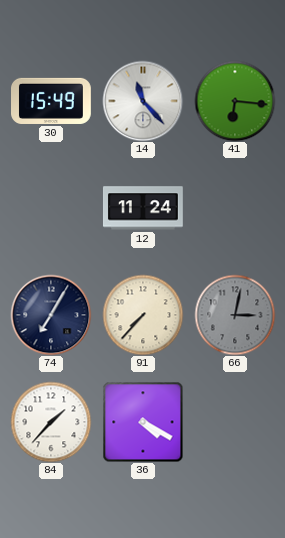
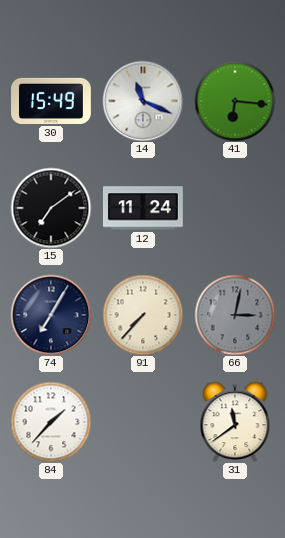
14: 11:23 -> 11:19
15: none -> 7:09
36: 4:20 -> none
31: none -> 11:39
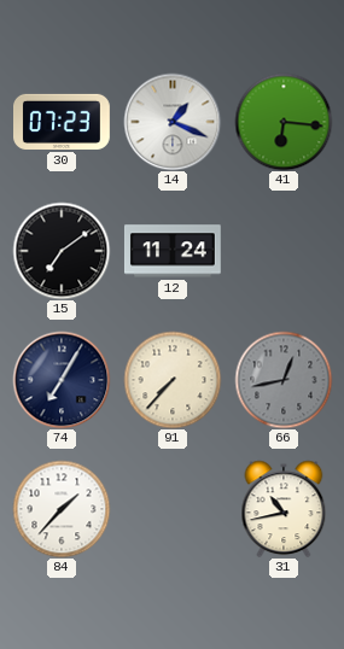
30: 15:49 -> 07:23
14: 11:19 -> 1:19
66: 3:02 -> 12:43
31: 11:39 -> 10:43
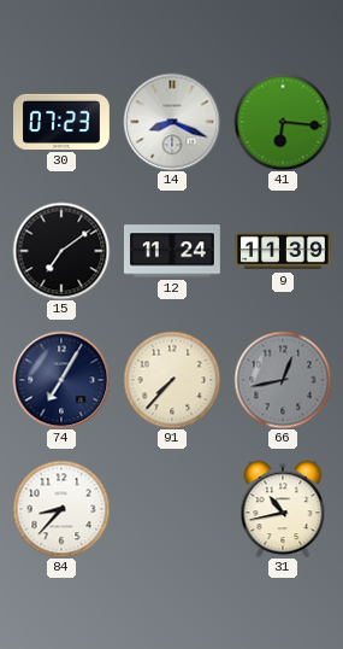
14: 1:19 -> 8:19
9: none -> 11:39
84: 1:37 -> 8:37
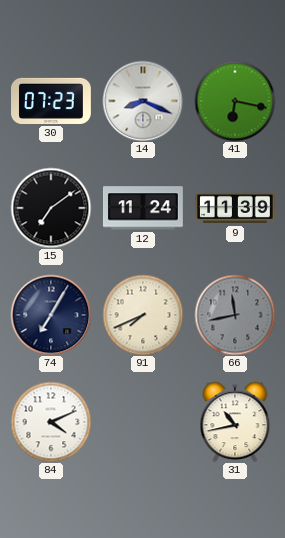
41: 6:16 -> 6:17
91: 7:37 -> 7:41
66: 12:43 -> 11:43
84: 8:37 -> 4:11
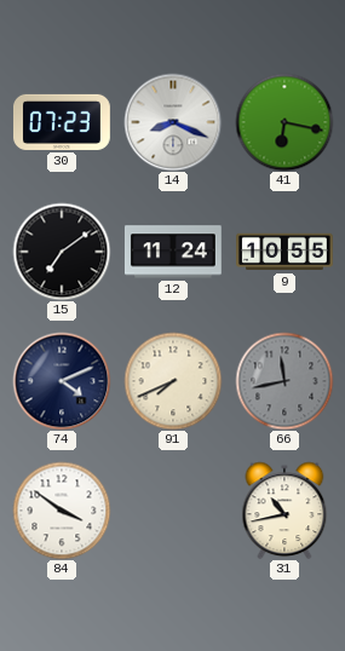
9: 11:39 -> 10:55
74: 7:05 -> 4:11
84: 4:11 -> 3:51
